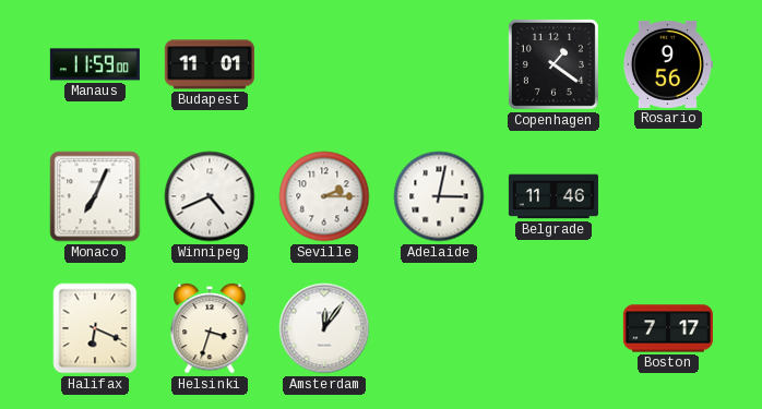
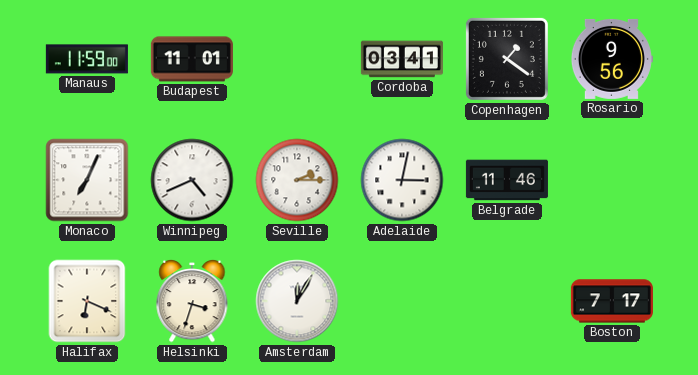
Cordoba: none -> 03:41
Amsterdam: 12:06 -> 12:05
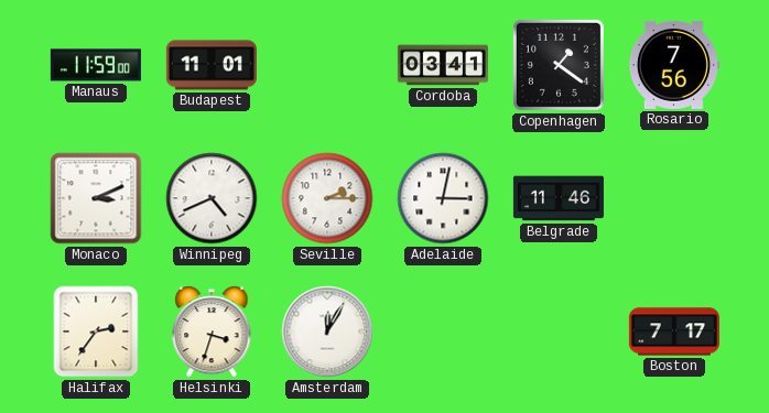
Rosario: 9:56 -> 7:56
Monaco: 7:04 -> 3:11
Halifax: 6:19 -> 2:36
